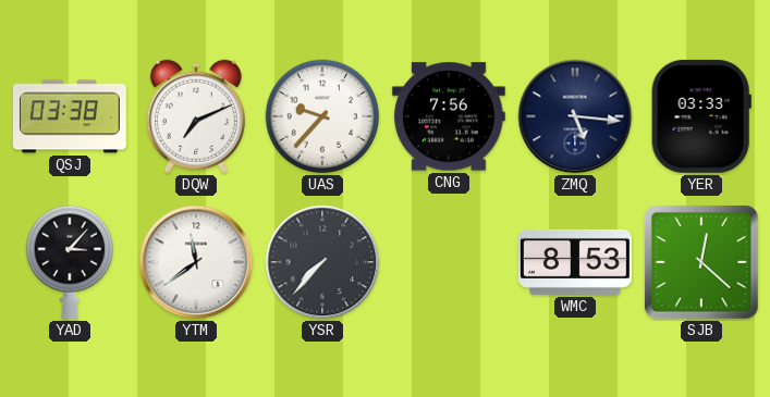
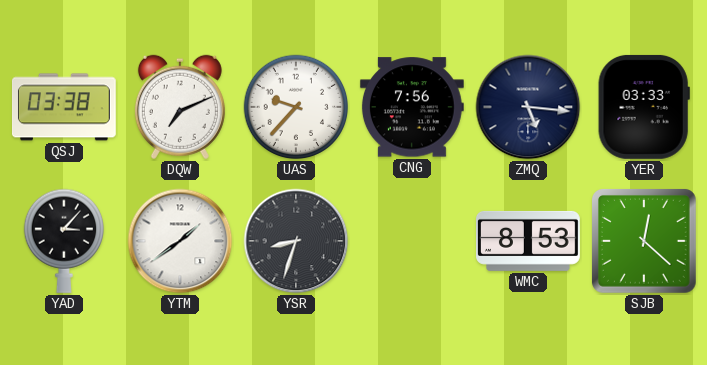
YTM: 11:39 -> 1:39
YSR: 7:37 -> 8:33
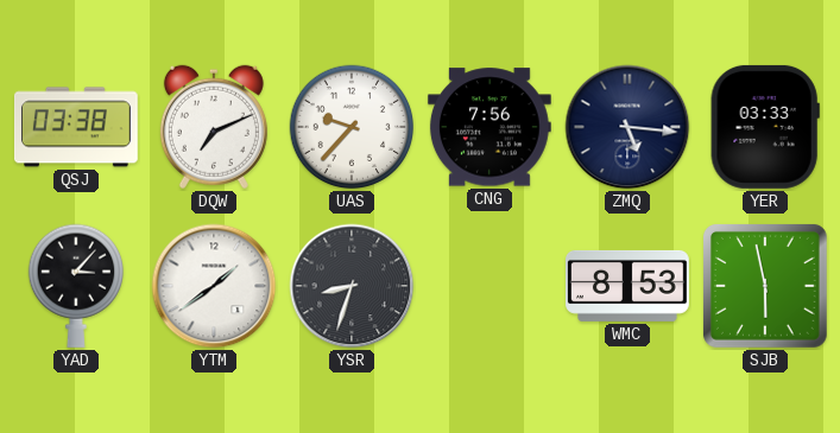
SJB: 12:22 -> 5:58
